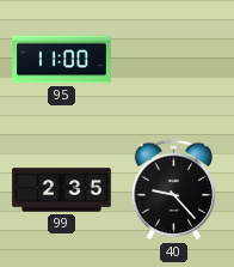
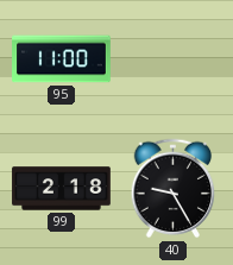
99: 2:35 -> 2:18
40: 9:23 -> 9:25
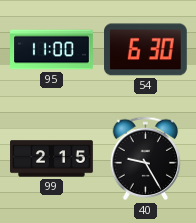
54: none -> 6:30
99: 2:18 -> 2:15
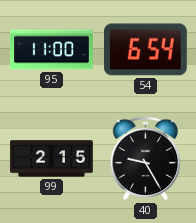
54: 6:30 -> 6:54
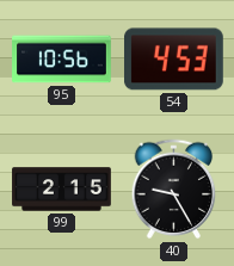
95: 11:00 -> 10:56
54: 6:54 -> 4:53
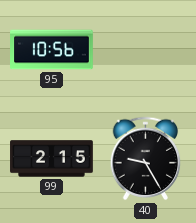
54: 4:53 -> none
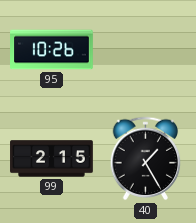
95: 10:56 -> 10:26
40: 9:25 -> 1:25
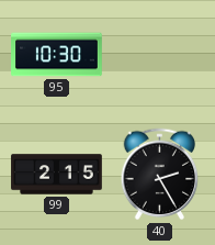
95: 10:26 -> 10:30
40: 1:25 -> 2:25
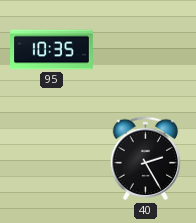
95: 10:30 -> 10:35
99: 2:15 -> none
